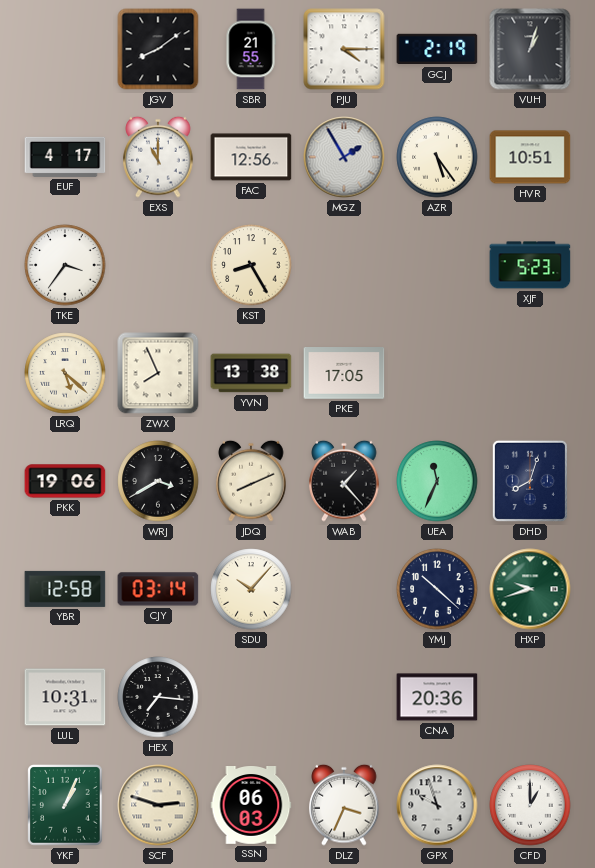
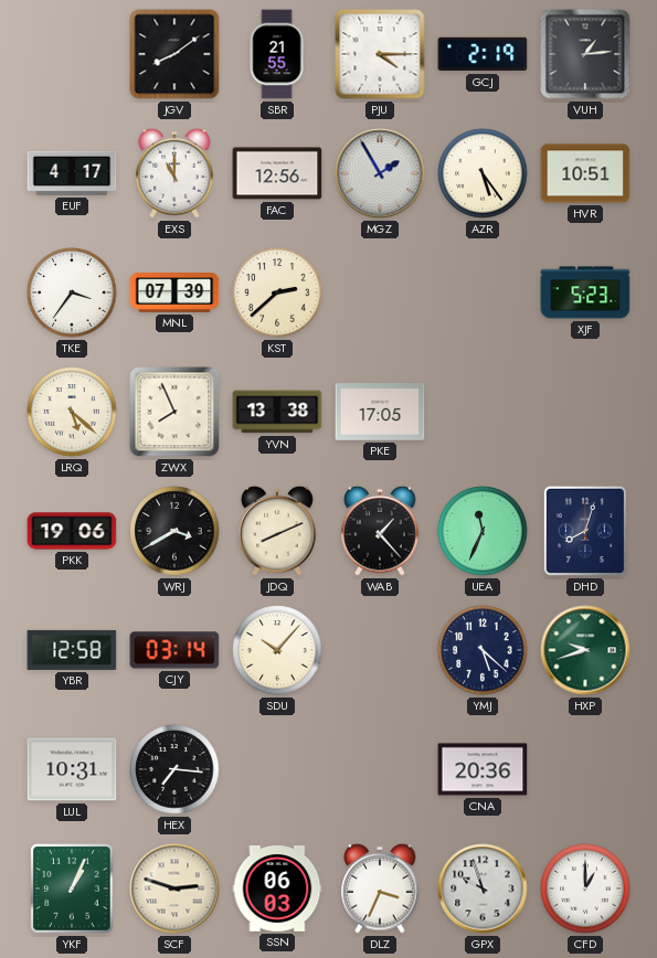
VUH: 1:03 -> 1:14
MNL: none -> 07:39
KST: 8:25 -> 2:38
YMJ: 10:22 -> 5:22
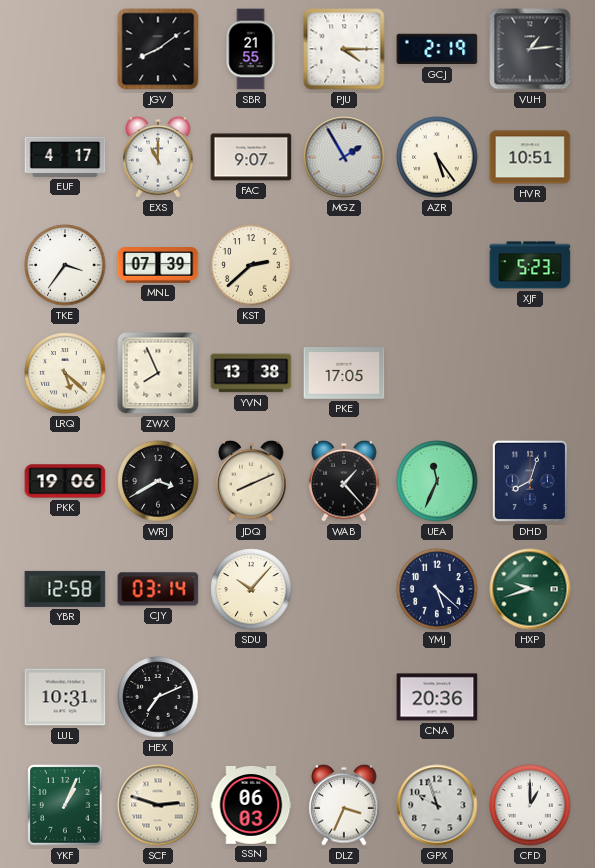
FAC: 12:56 -> 9:07
HEX: 7:16 -> 7:11
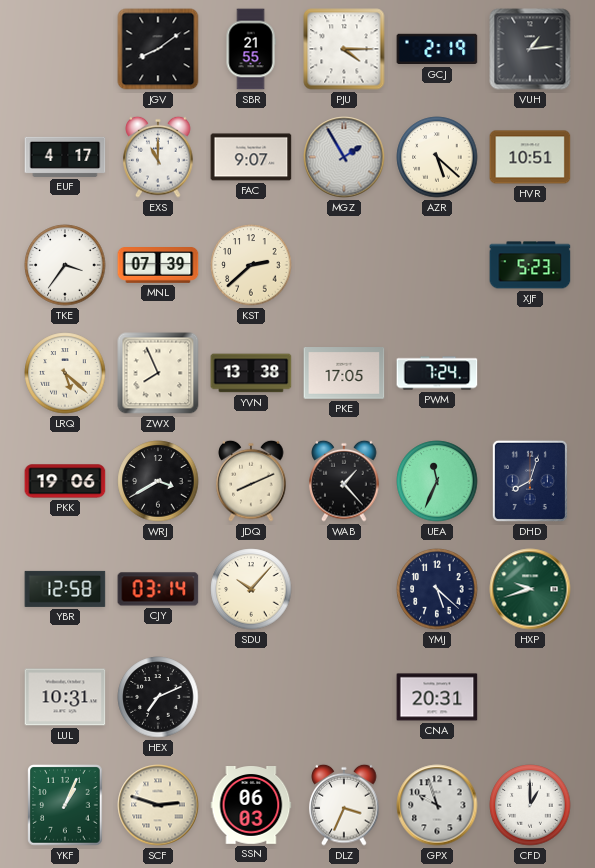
AZR: 5:24 -> 5:22
PWM: none -> 7:24
CNA: 20:36 -> 20:31
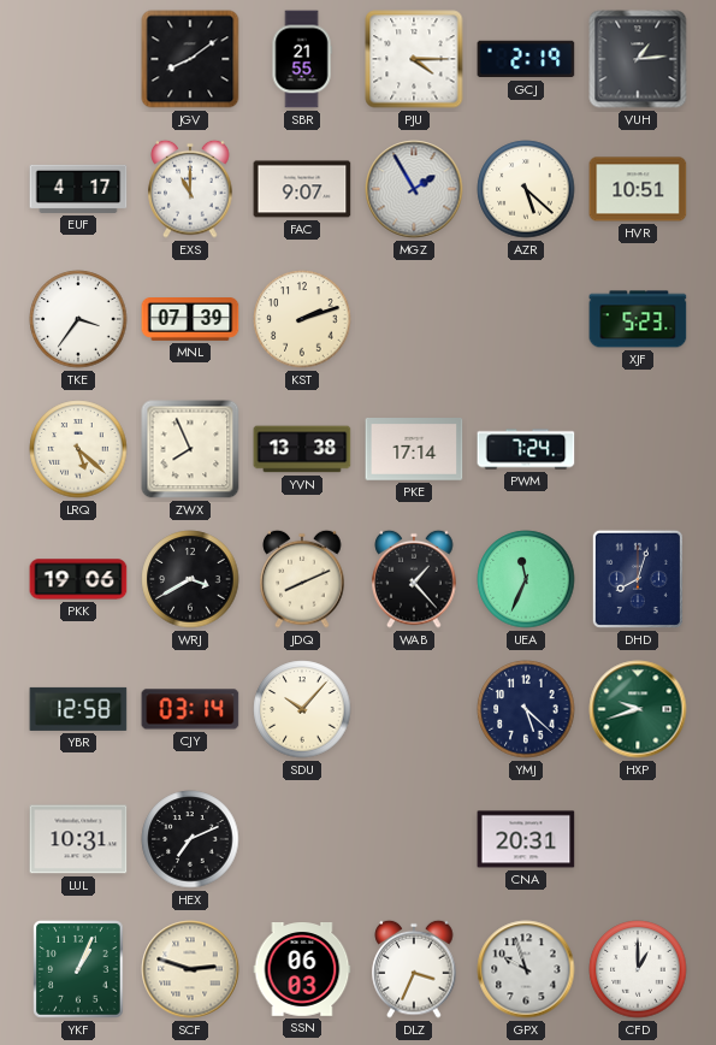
KST: 2:38 -> 2:12
PKE: 17:05 -> 17:14
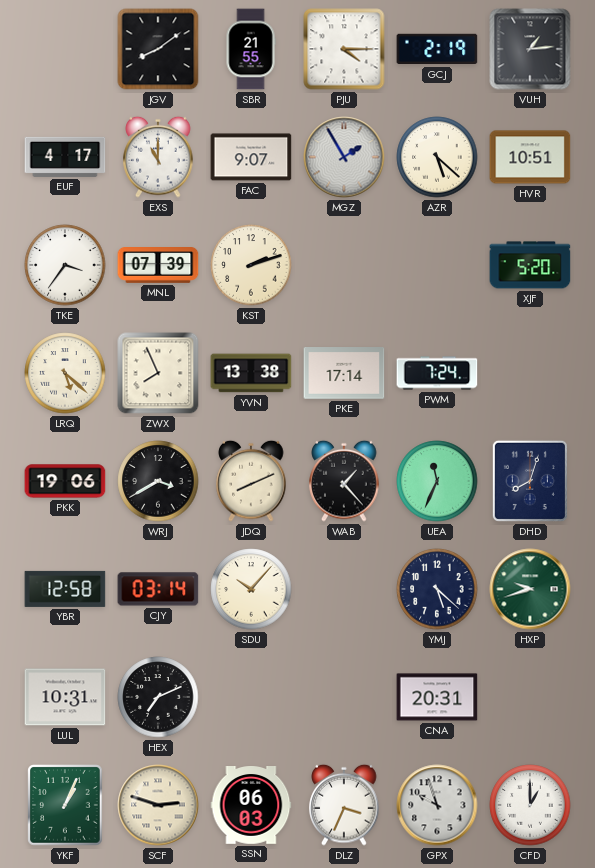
XJF: 5:23 -> 5:20
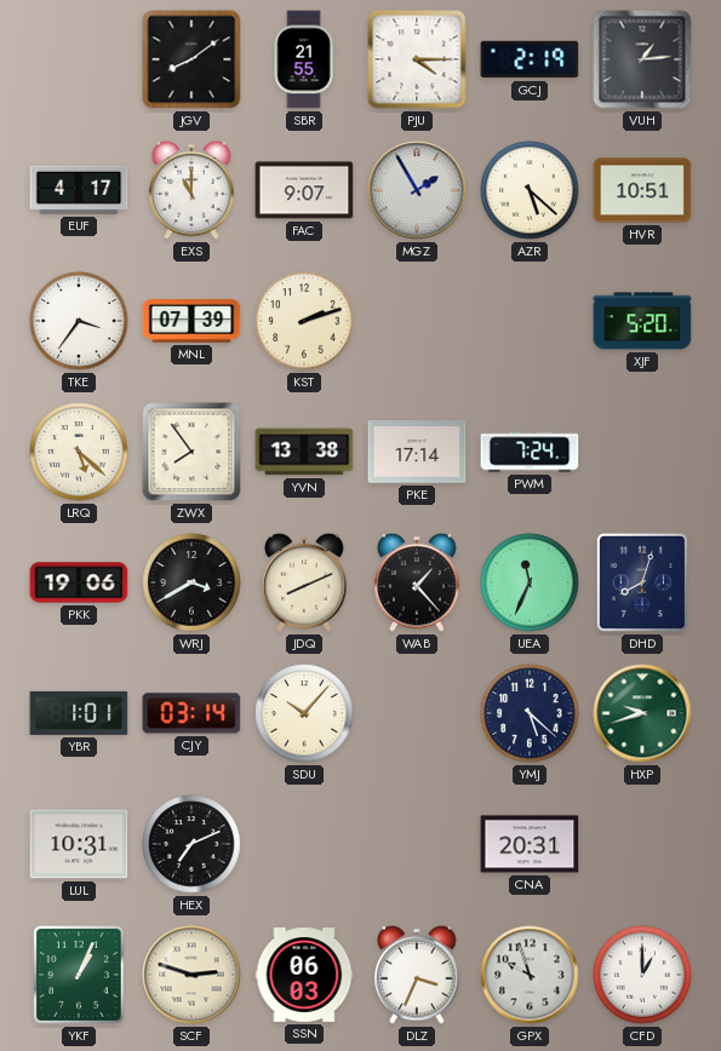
ZWX: 7:56 -> 7:54
YBR: 12:58 -> 1:01
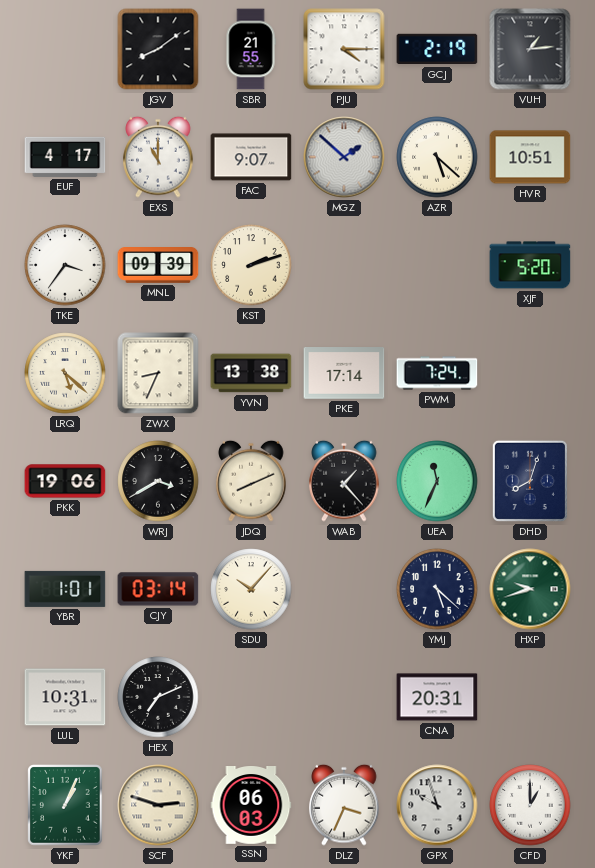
MGZ: 1:55 -> 1:52
MNL: 07:39 -> 09:39
ZWX: 7:54 -> 8:34
